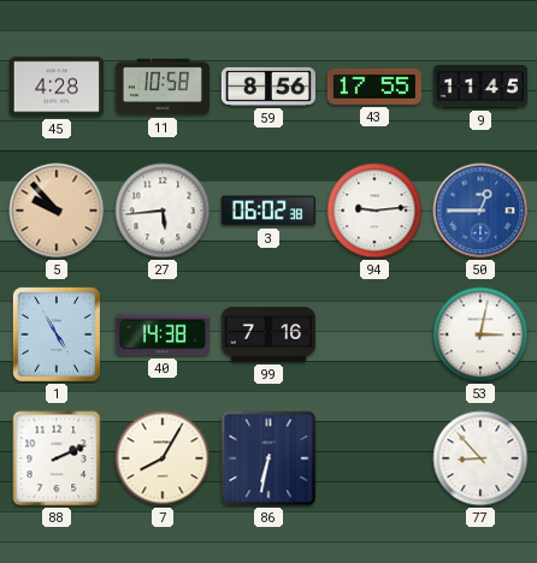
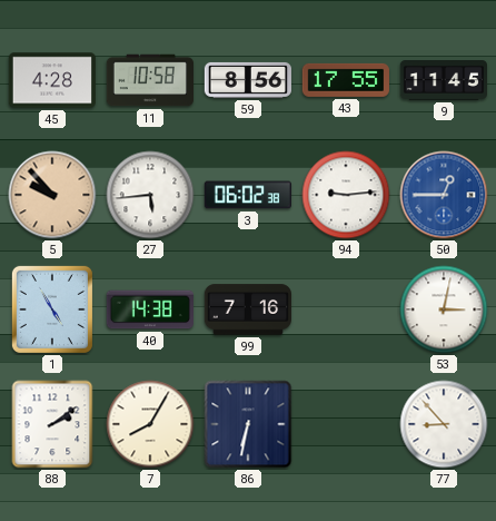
88: 2:11 -> 2:09
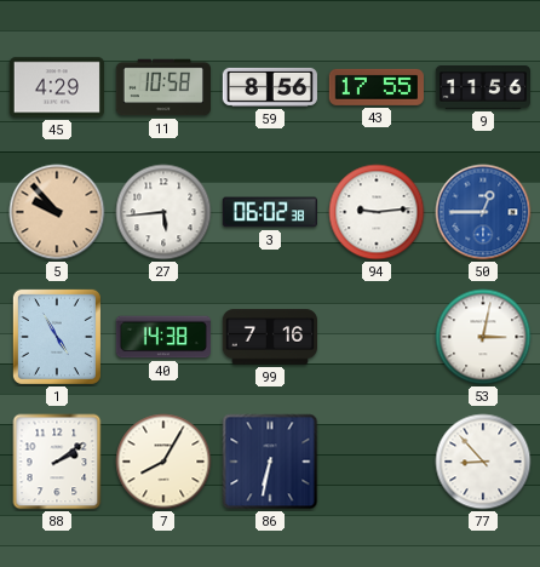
45: 4:28 -> 4:29
9: 11:45 -> 11:56
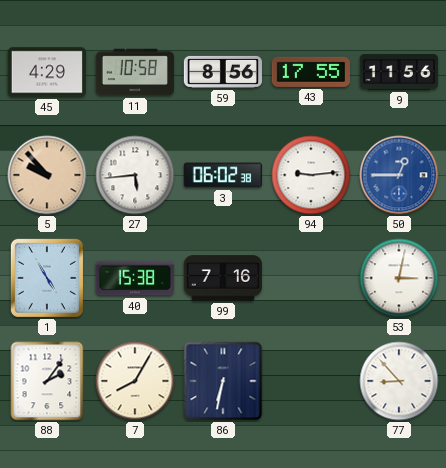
40: 14:38 -> 15:38
88: 2:09 -> 2:06
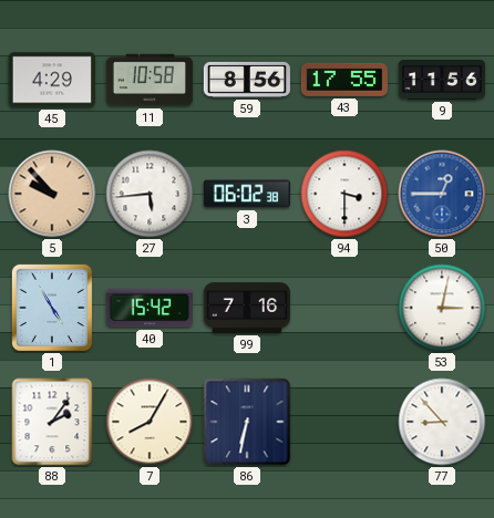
94: 9:14 -> 3:30
40: 15:38 -> 15:42
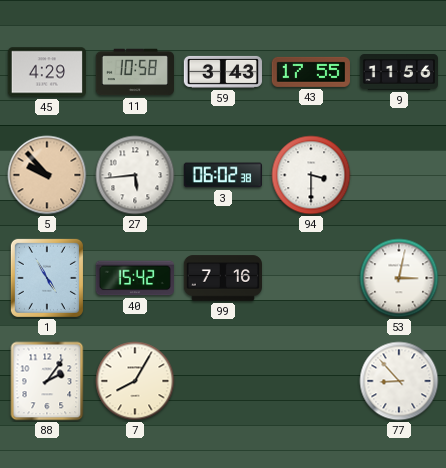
59: 8:56 -> 3:43
50: 12:45 -> none
86: 6:32 -> none
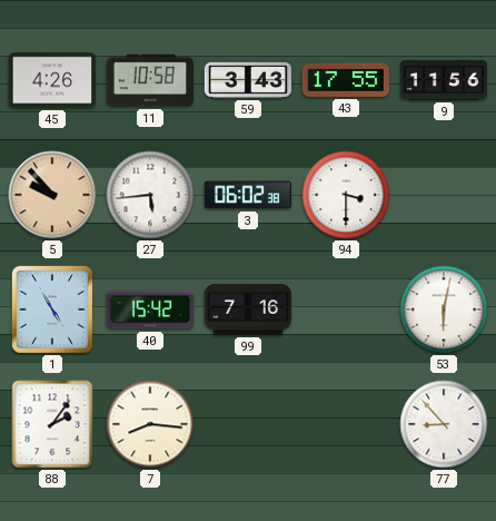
45: 4:29 -> 4:26
53: 3:02 -> 6:02
7: 8:05 -> 8:16
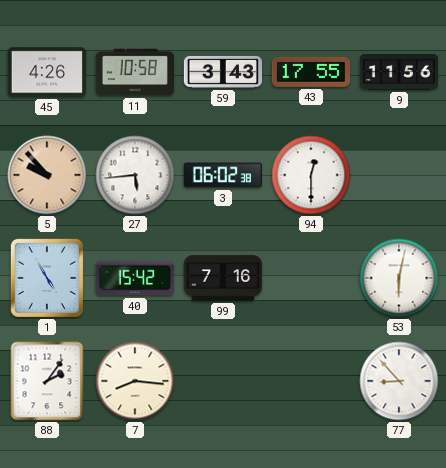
94: 3:30 -> 12:30
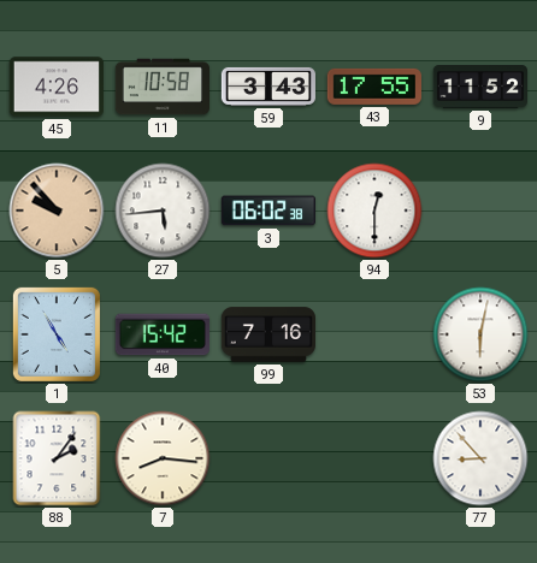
9: 11:56 -> 11:52
